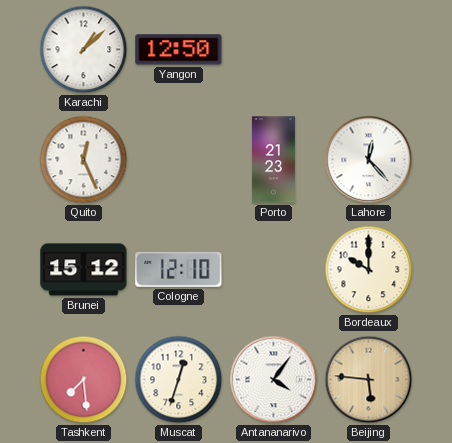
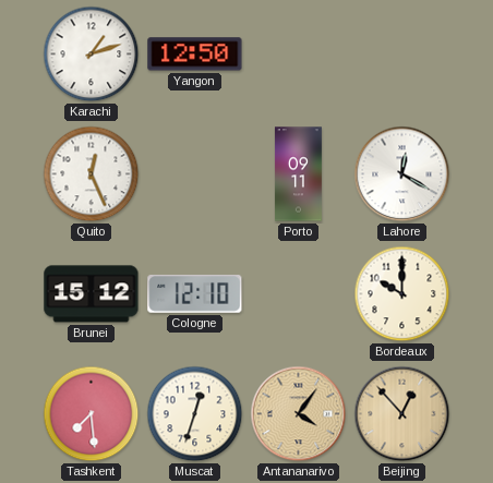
Karachi: 1:08 -> 1:12
Porto: 21:23 -> 09:11
Lahore: 12:23 -> 12:20
Antananarivo dial: white -> champagne
Beijing: 5:46 -> 12:53
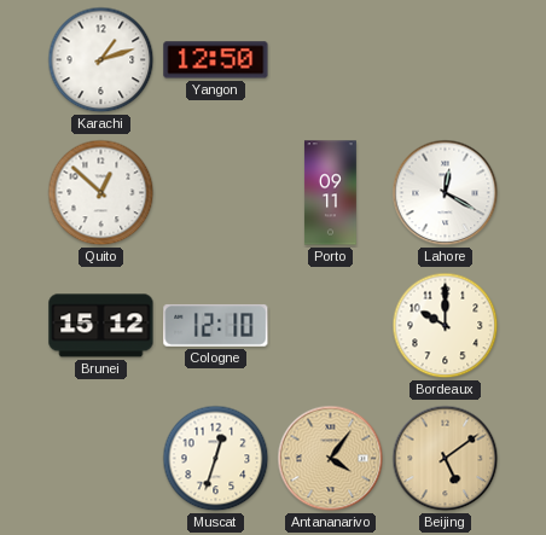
Quito: 12:26 -> 12:52
Tashkent: 7:29 -> none
Beijing: 12:53 -> 5:09
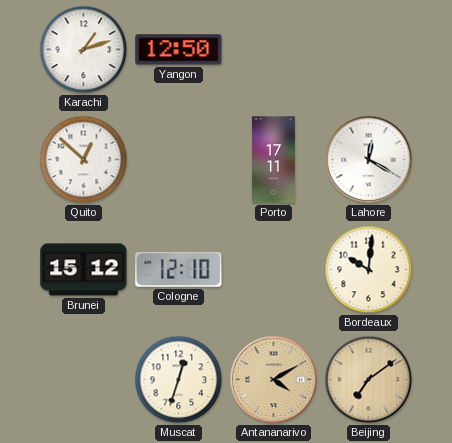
Porto: 09:11 -> 17:11
Bordeaux: 10:00 -> 10:01
Antananarivo: 4:06 -> 4:10
Beijing: 5:09 -> 7:09
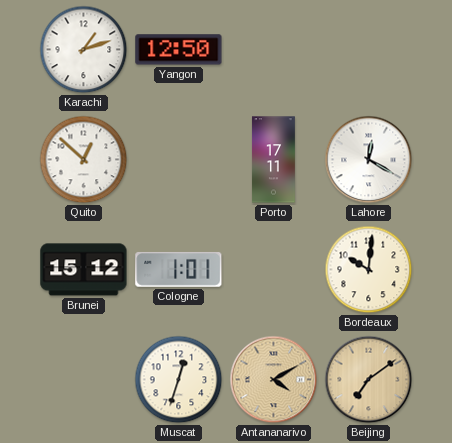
Cologne: 12:10 -> 1:01
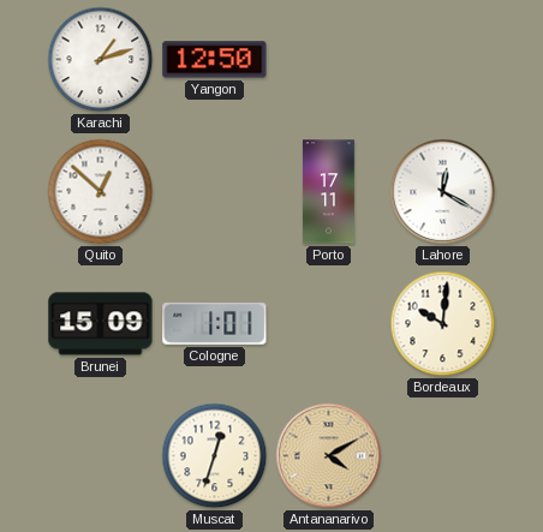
Brunei: 15:12 -> 15:09
Beijing: 7:09 -> none
